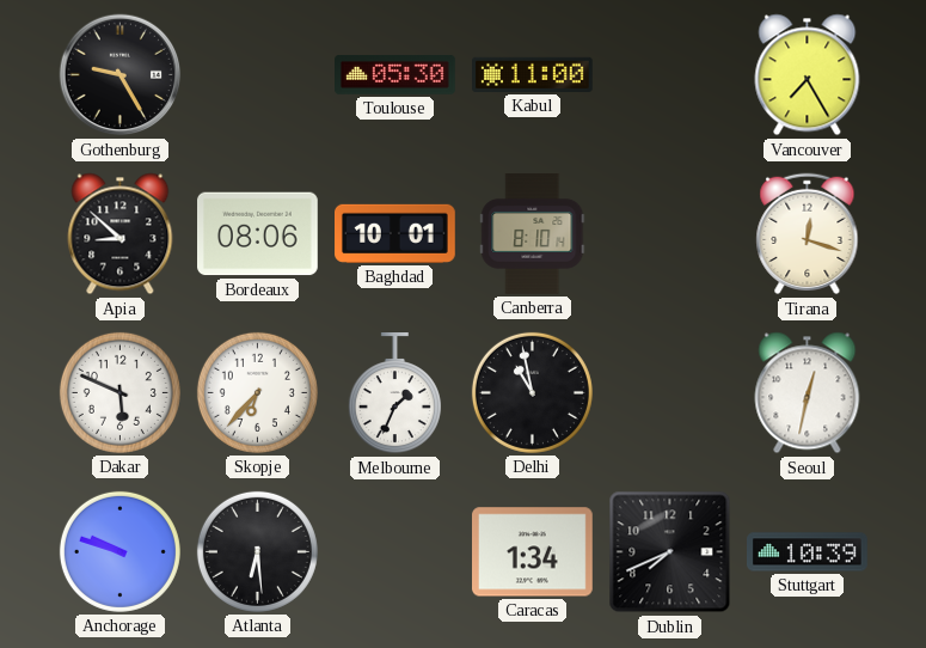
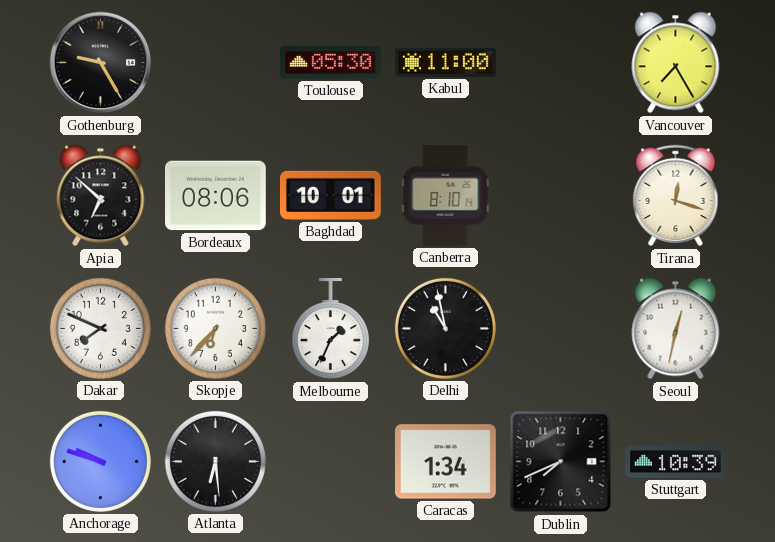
Apia: 8:52 -> 6:52
Dakar: 5:49 -> 7:49
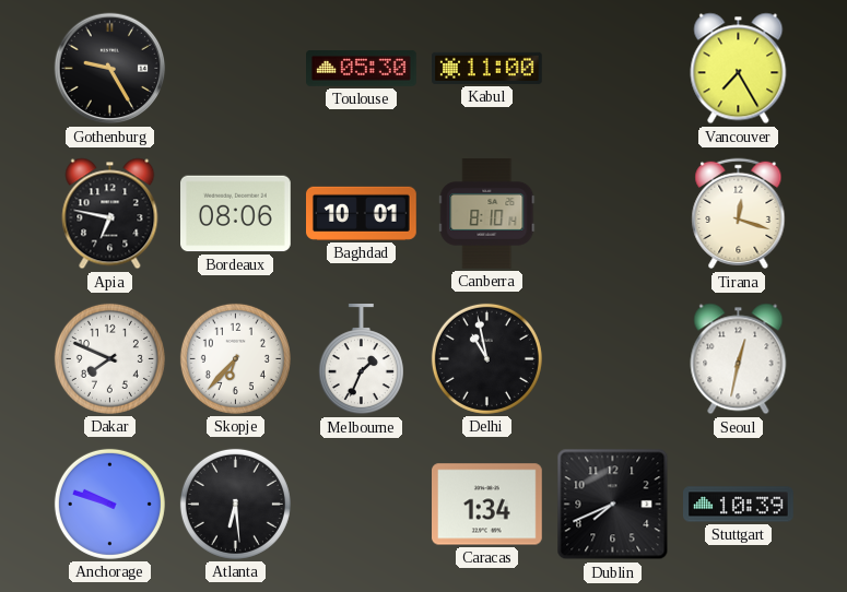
Apia: 6:52 -> 6:47
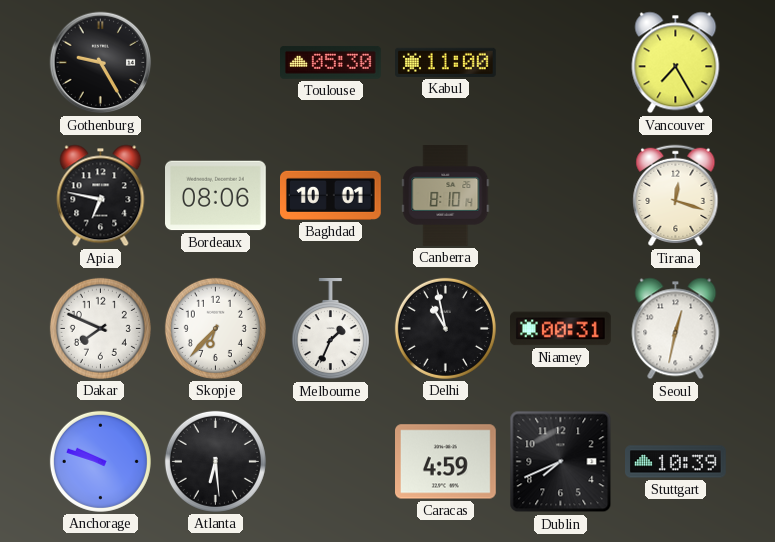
Niamey: none -> 00:31
Caracas: 1:34 -> 4:59
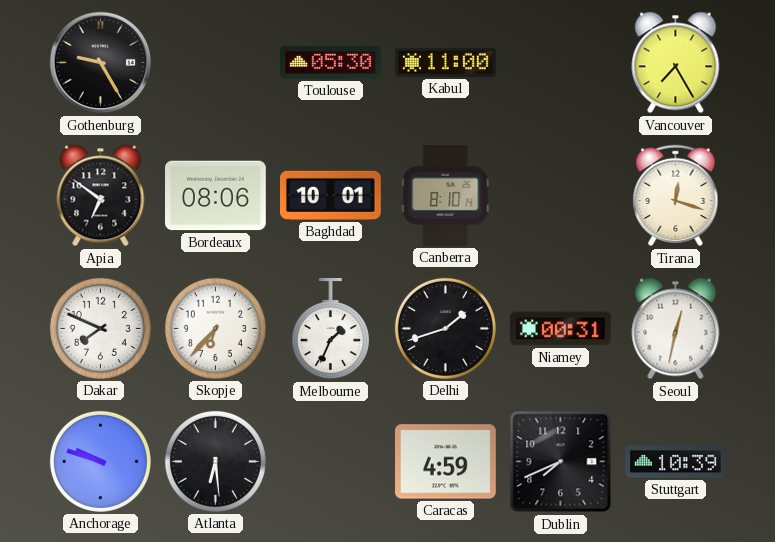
Apia: 6:47 -> 6:51
Delhi: 10:58 -> 1:42
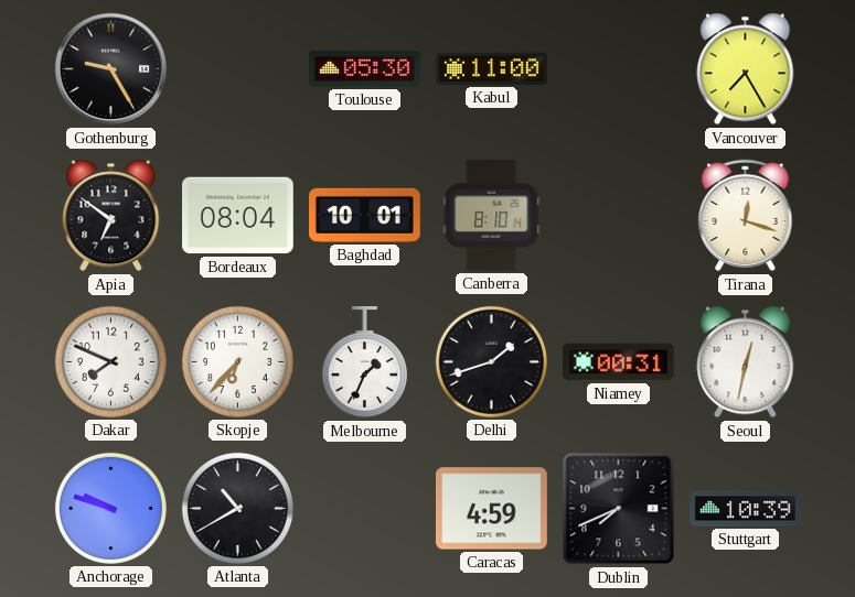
Bordeaux: 08:06 -> 08:04
Atlanta: 6:29 -> 10:40
